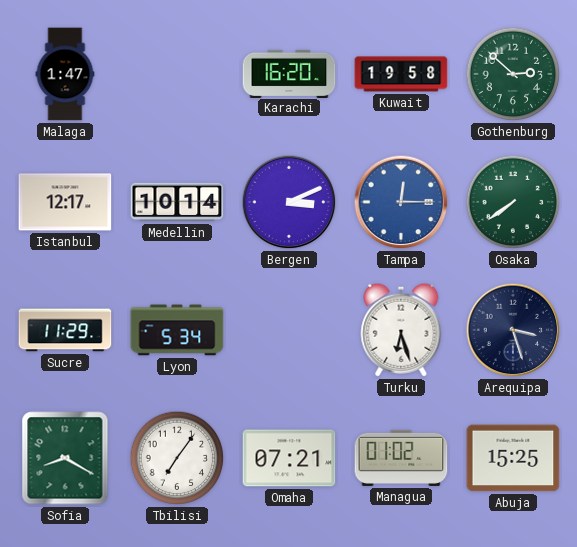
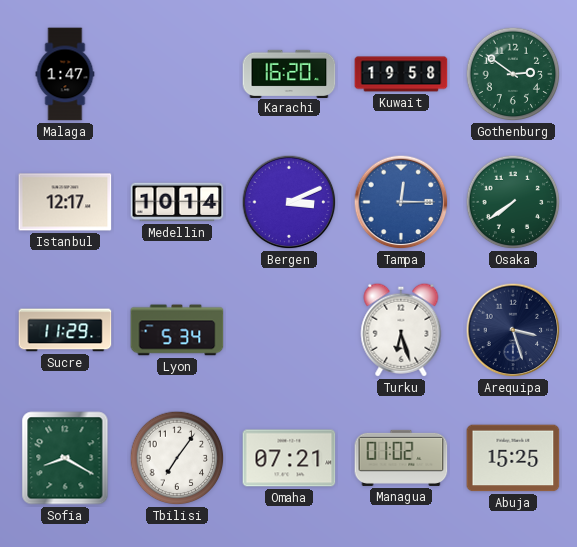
Gothenburg: 2:52 -> 2:51
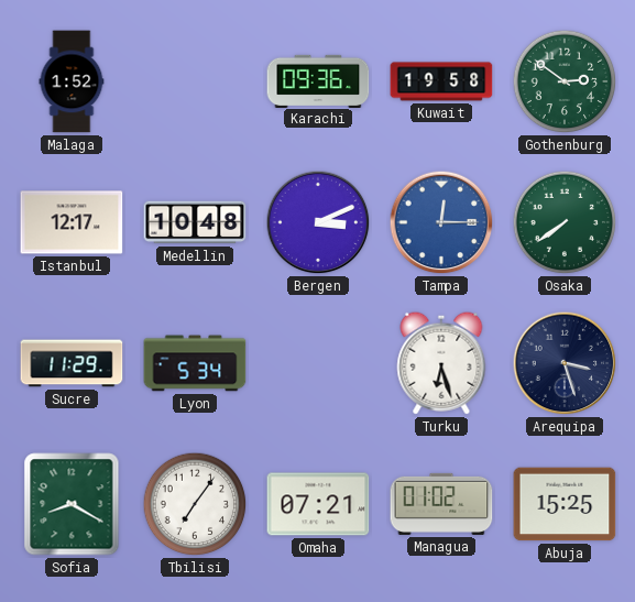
Malaga: 1:47 -> 1:52
Karachi: 16:20 -> 09:36
Medellin: 10:14 -> 10:48
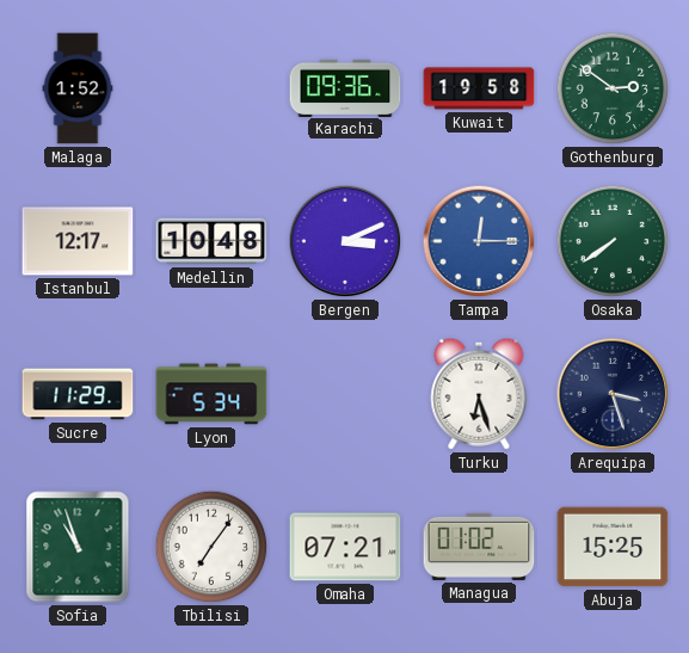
Sofia: 8:20 -> 10:57
